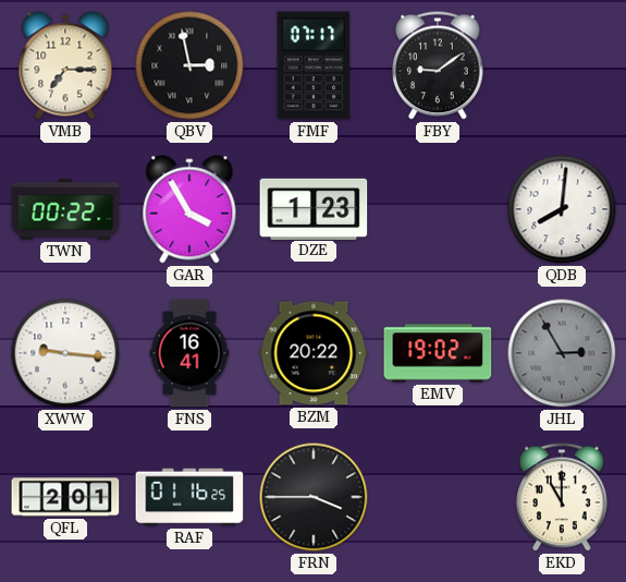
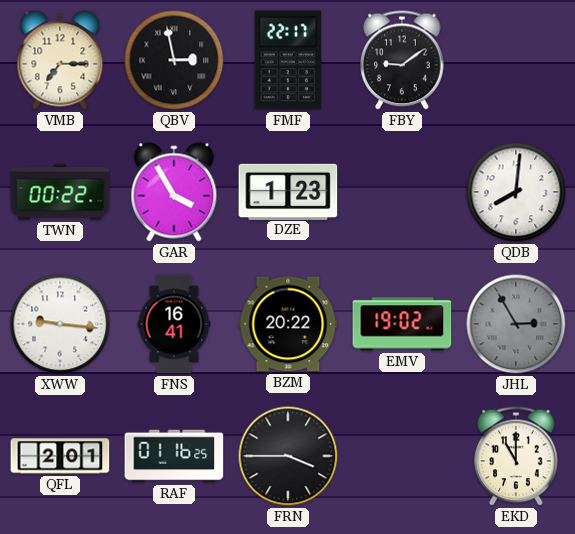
FMF: 07:17 -> 22:17
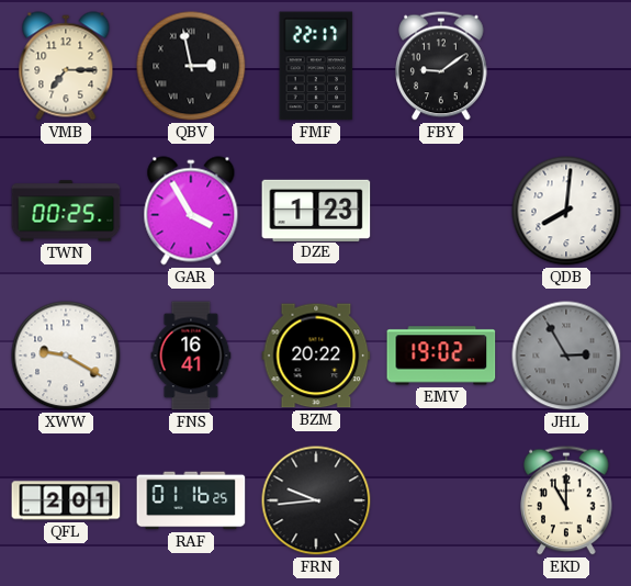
TWN: 00:22 -> 00:25
XWW: 9:16 -> 9:20
FRN: 3:45 -> 9:44
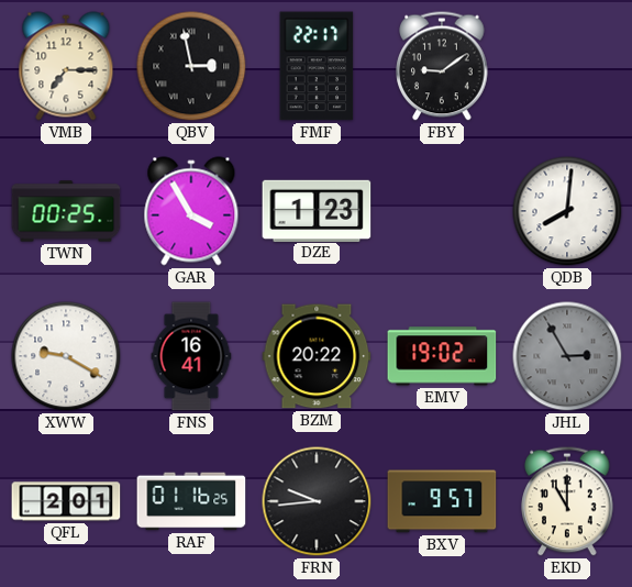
BXV: none -> 9:57
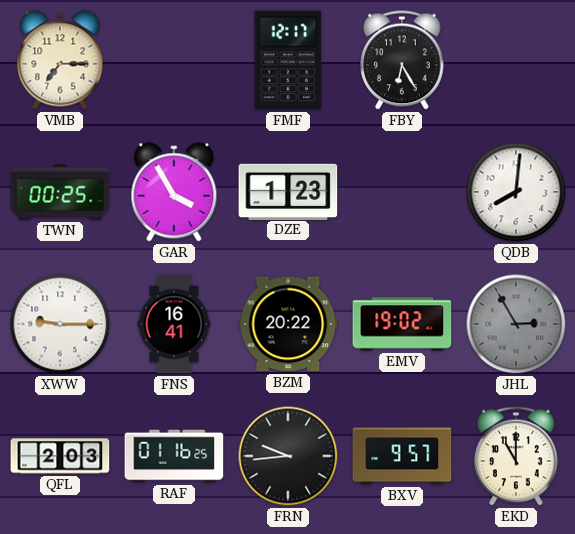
QBV: 2:58 -> none
FMF: 22:17 -> 12:17
FBY: 9:09 -> 6:25
XWW: 9:20 -> 9:15
QFL: 2:01 -> 2:03
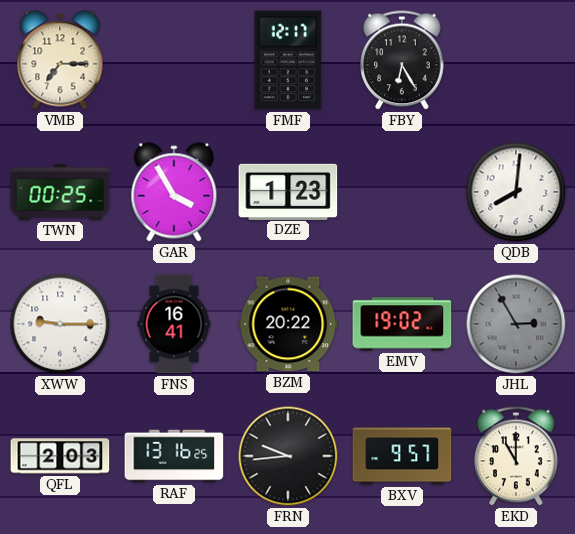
RAF: 01:16 -> 13:16
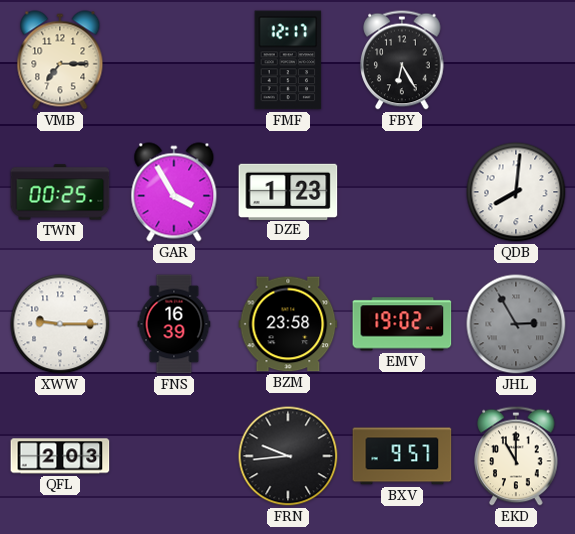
FNS: 16:41 -> 16:39
BZM: 20:22 -> 23:58
RAF: 13:16 -> none
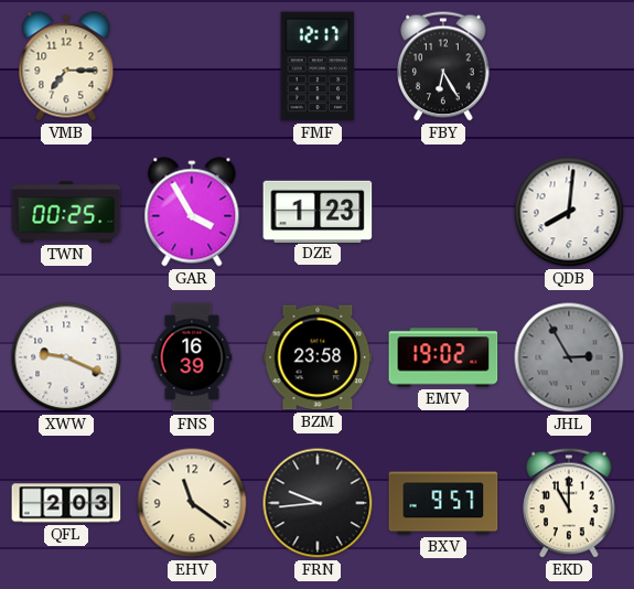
XWW: 9:15 -> 9:19
EHV: none -> 11:21
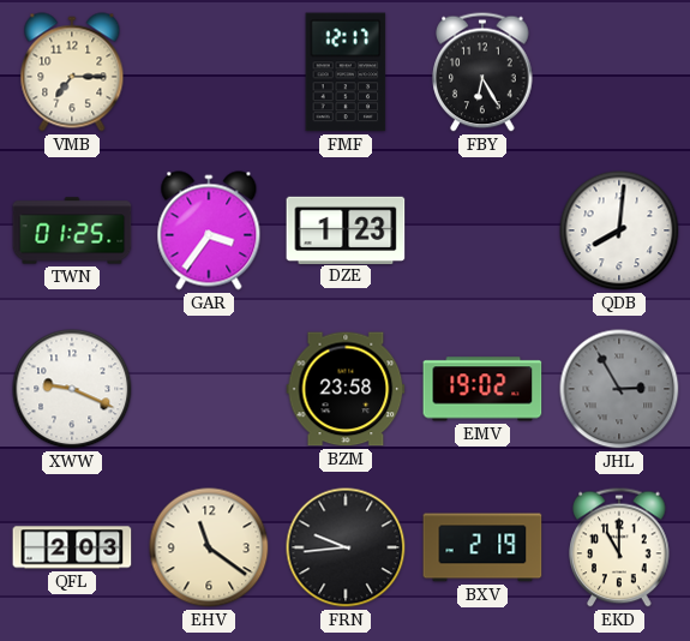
TWN: 00:25 -> 01:25
GAR: 3:55 -> 3:36
FNS: 16:39 -> none
BXV: 9:57 -> 2:19
